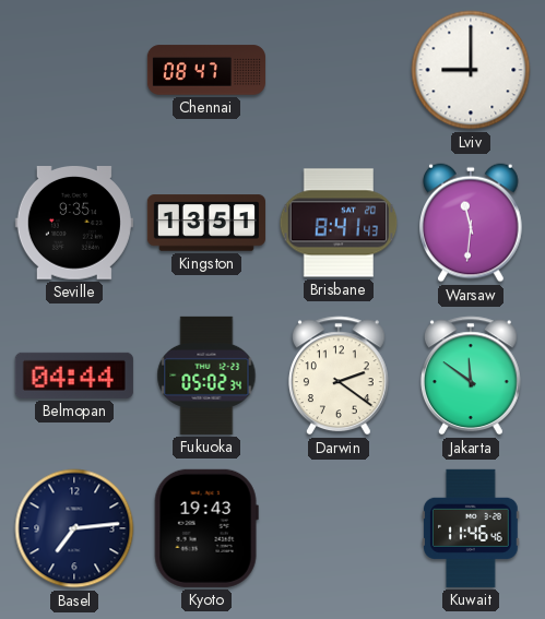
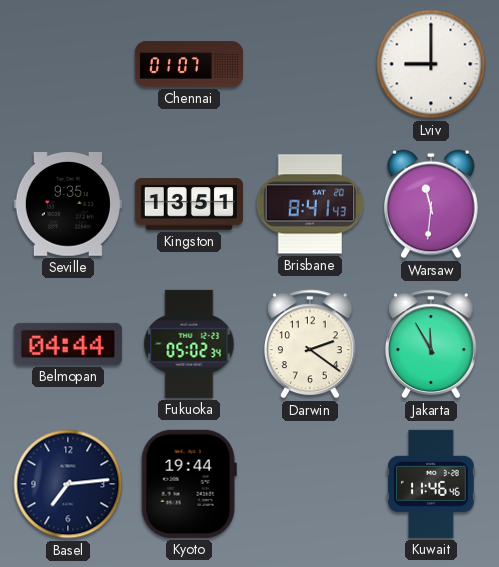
Chennai: 08:47 -> 01:07
Jakarta: 11:51 -> 11:55
Kyoto: 19:43 -> 19:44
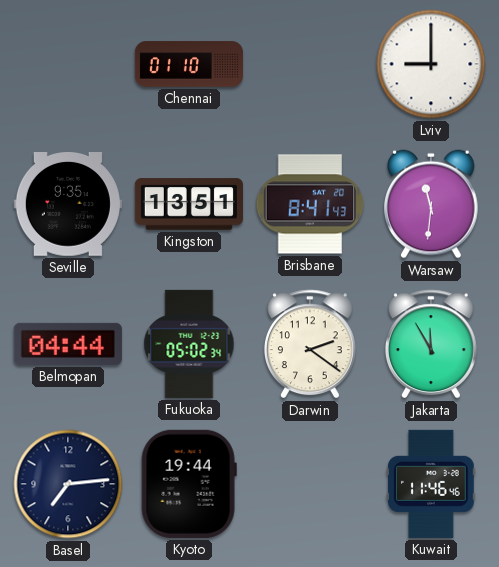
Chennai: 01:07 -> 01:10
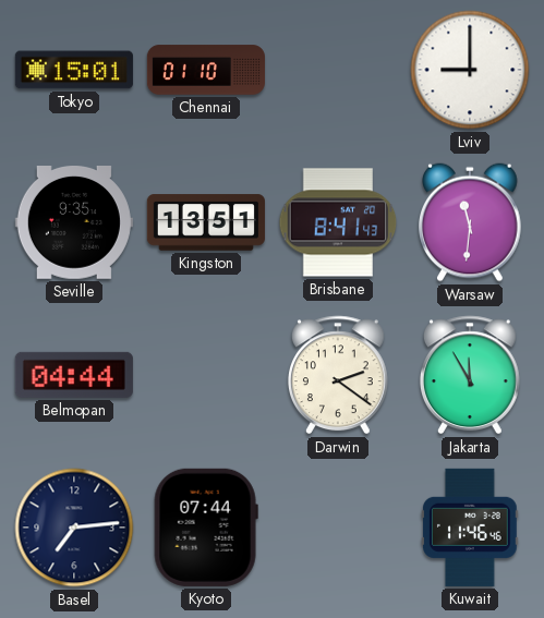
Tokyo: none -> 15:01
Fukuoka: 05:02 -> none
Kyoto: 19:44 -> 07:44
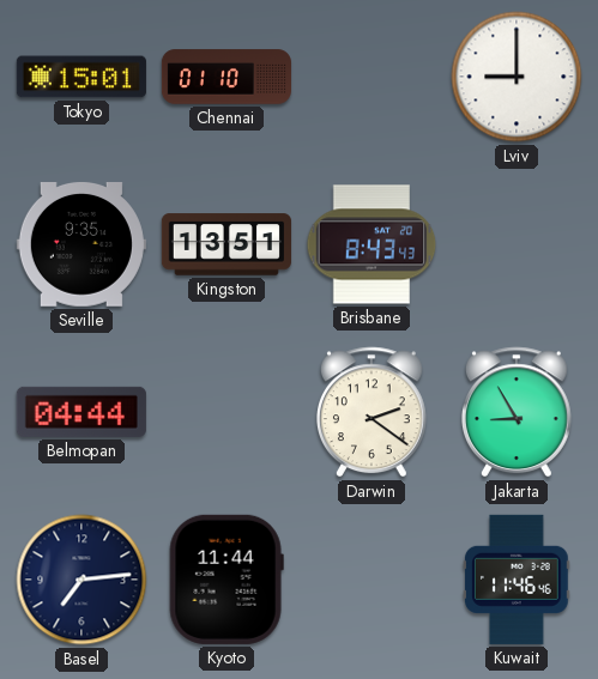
Brisbane: 8:41 -> 8:43
Warsaw: 11:31 -> none
Jakarta: 11:55 -> 8:55
Kyoto: 07:44 -> 11:44
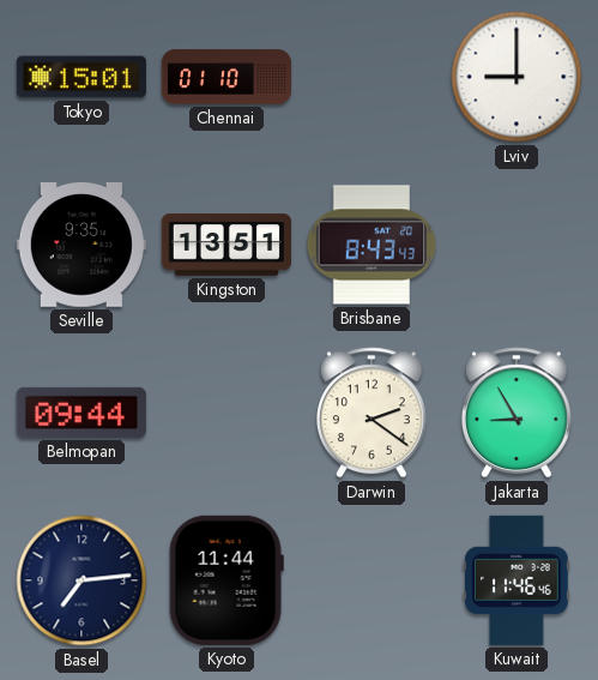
Belmopan: 04:44 -> 09:44
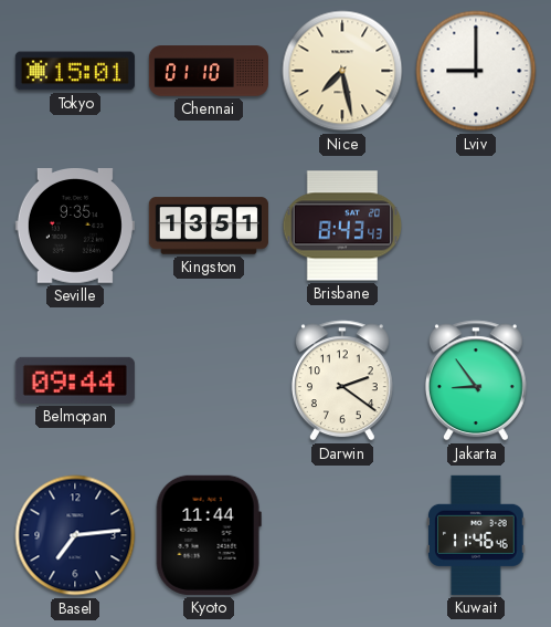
Nice: none -> 7:28
Jakarta: 8:55 -> 8:54
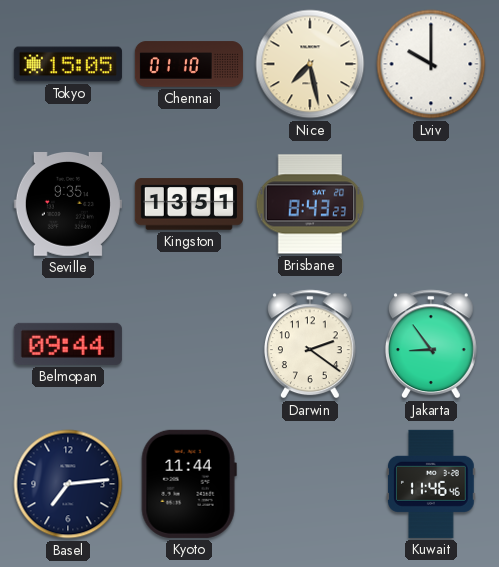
Tokyo: 15:01 -> 15:05
Lviv: 9:00 -> 10:00
Brisbane: 8:43:43 -> 8:43:23
